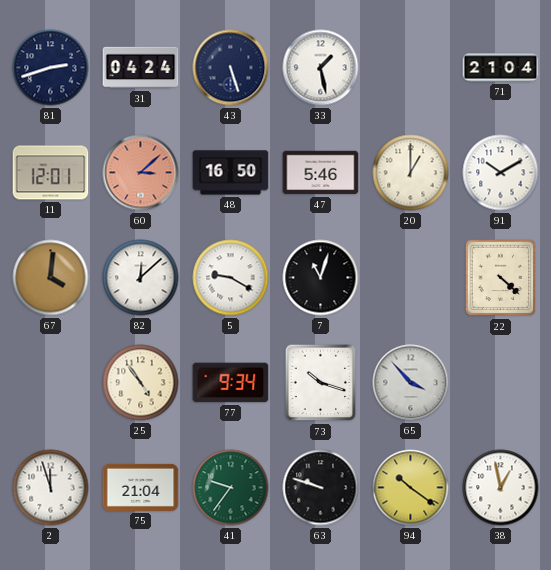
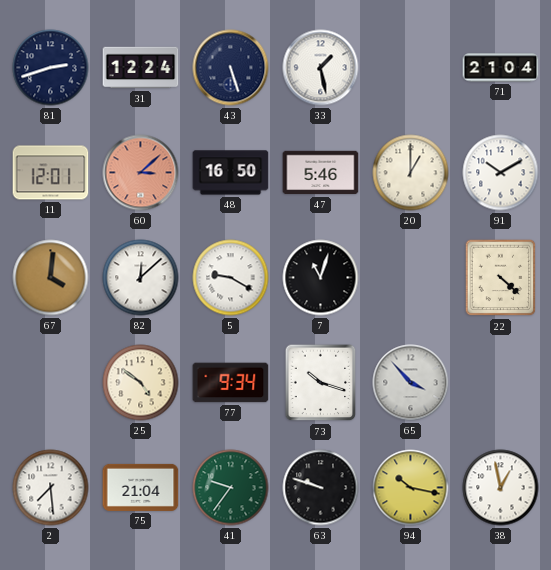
31: 04:24 -> 12:24
25: 4:54 -> 4:51
2: 11:57 -> 7:29
94: 10:21 -> 10:17
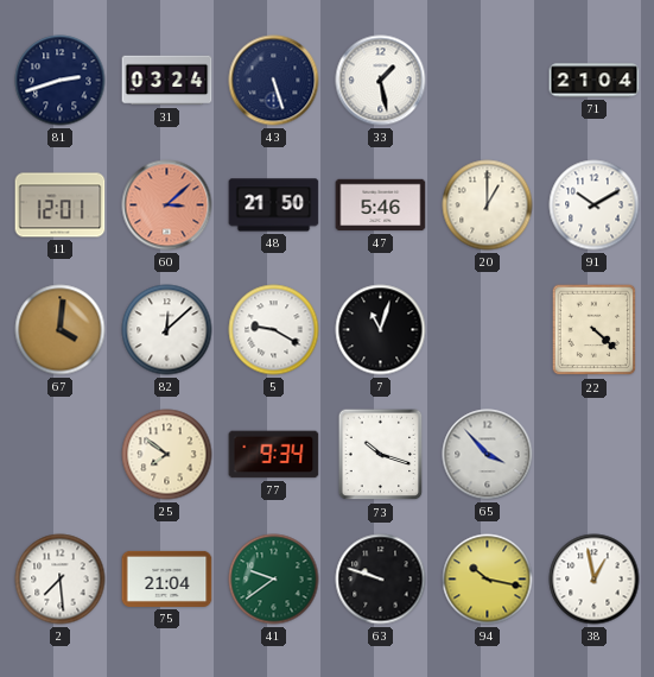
31: 12:24 -> 03:24
48: 16:50 -> 21:50
25: 4:51 -> 7:51
41: 9:36 -> 9:39
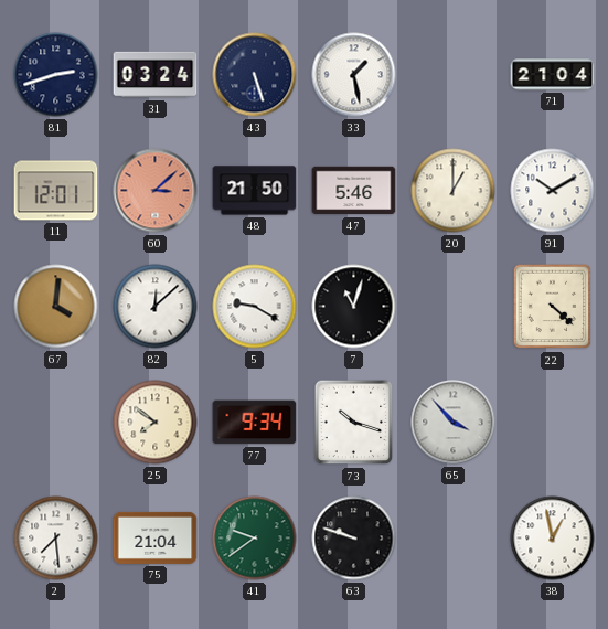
94: 10:17 -> none
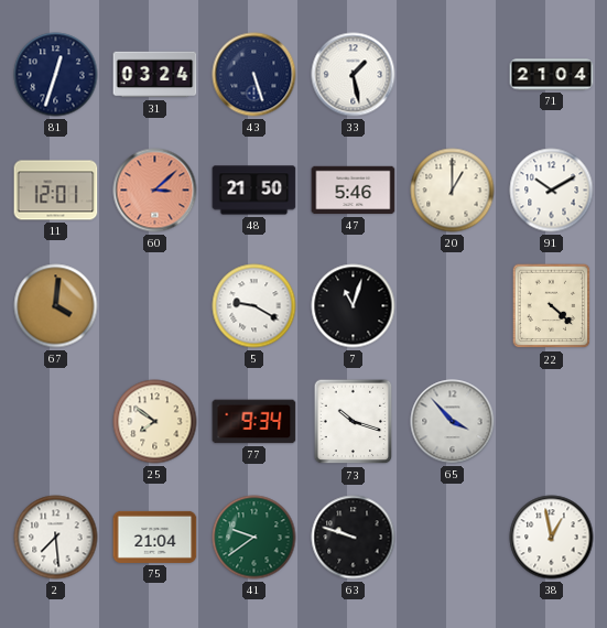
81: 2:42 -> 12:33
82: 12:08 -> none
